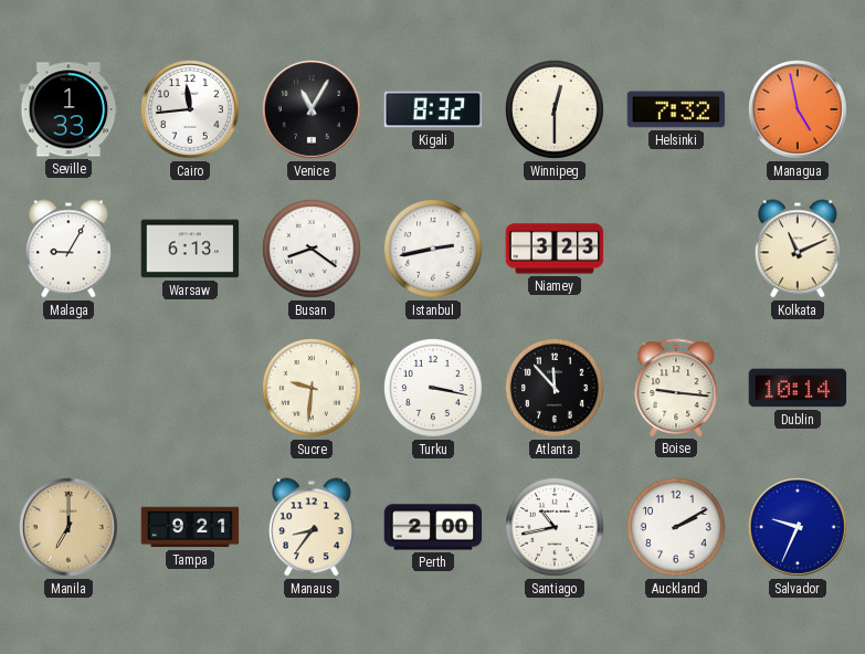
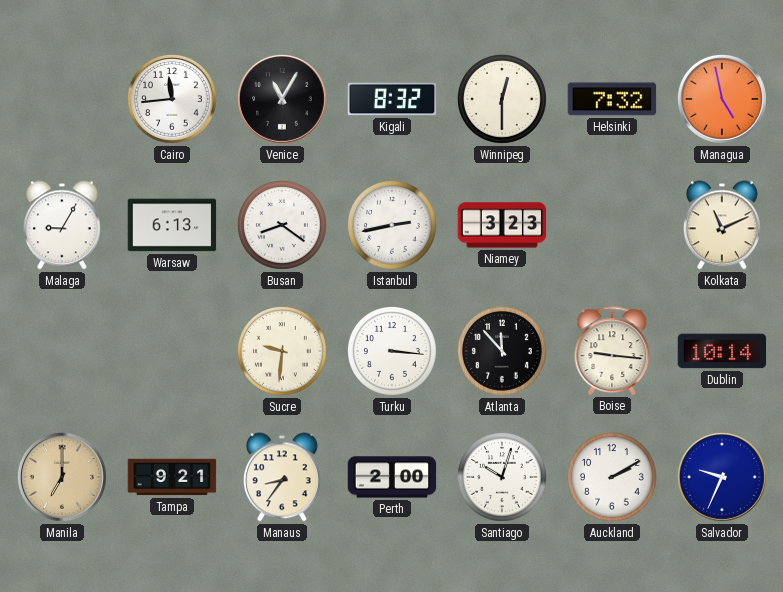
Seville: 1:33 -> none
Turku: 3:17 -> 3:16
Santiago: 10:43 -> 10:03
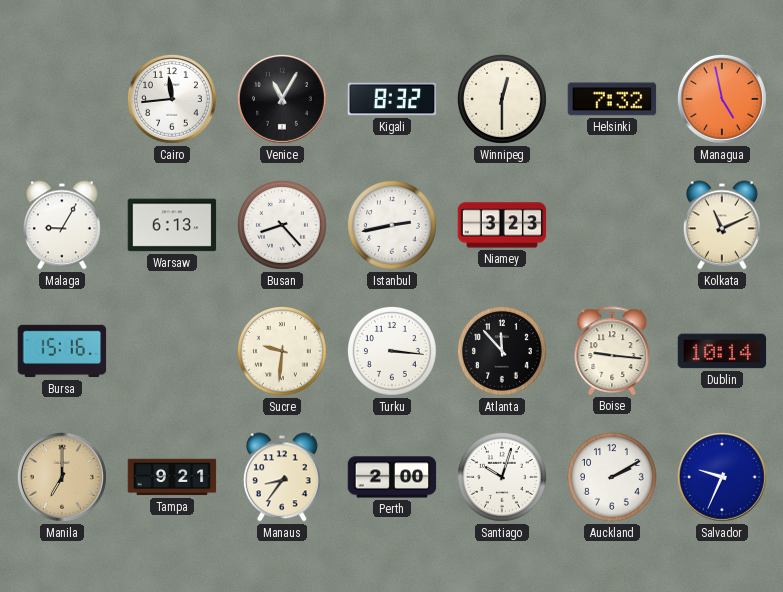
Busan: 8:21 -> 8:23
Bursa: none -> 15:16
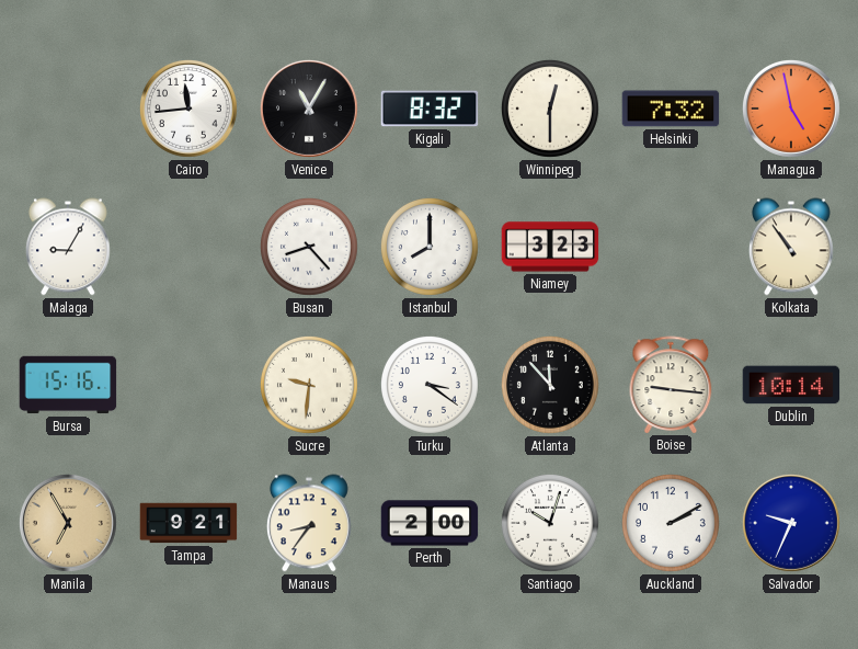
Warsaw: 6:13 -> none
Istanbul: 2:43 -> 8:00
Kolkata: 11:11 -> 10:54
Turku: 3:16 -> 3:21
Manila: 7:00 -> 6:55
